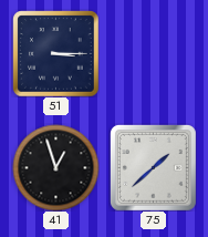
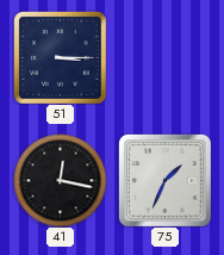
41: 12:57 -> 12:17
75: 1:38 -> 1:34
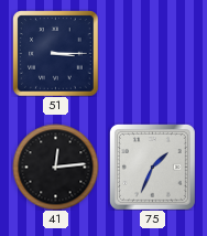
41: 12:17 -> 12:14
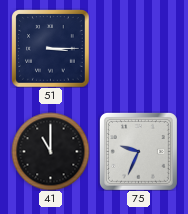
41: 12:14 -> 11:00
75: 1:34 -> 9:34
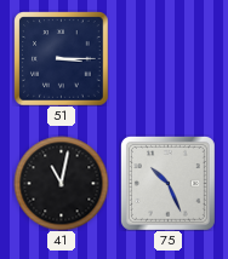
41: 11:00 -> 11:02
75: 9:34 -> 10:26
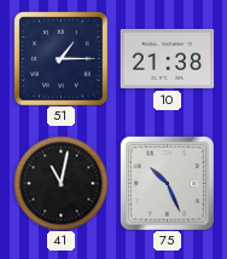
51: 3:15 -> 1:15
10: none -> 21:38
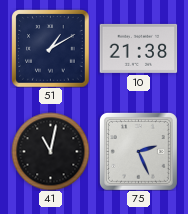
51: 1:15 -> 1:10
75: 10:26 -> 2:26
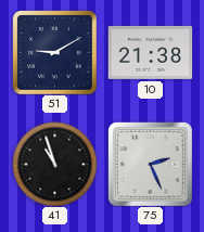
51: 1:10 -> 9:10
41: 11:02 -> 10:57
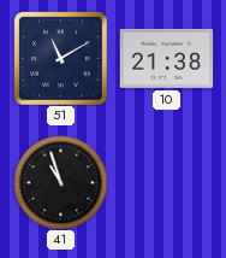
51: 9:10 -> 11:10
75: 2:26 -> none
